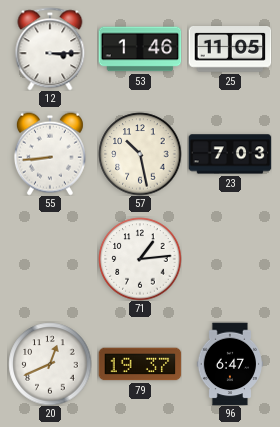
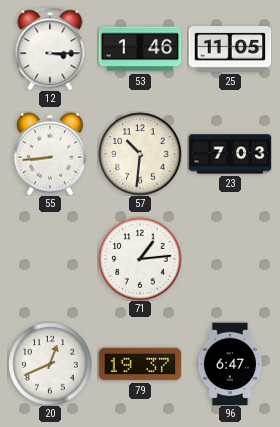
57: 10:28 -> 10:31
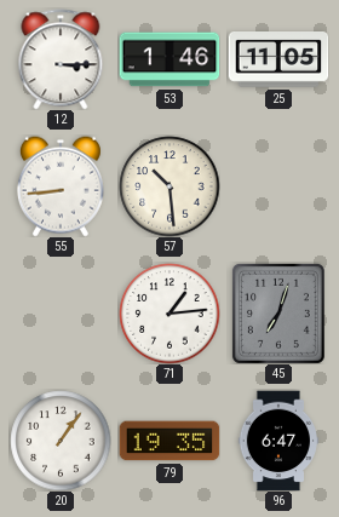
57: 10:31 -> 10:29
23: 7:03 -> none
45: none -> 7:03
20: 12:41 -> 1:06
79: 19:37 -> 19:35
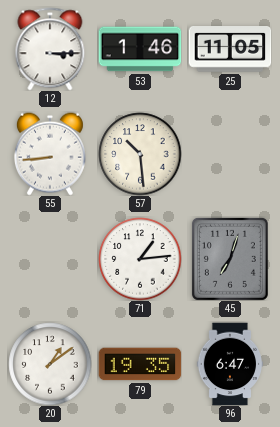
20: 1:06 -> 1:09
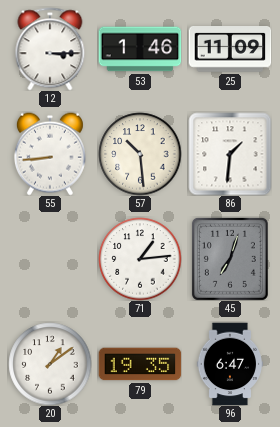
25: 11:05 -> 11:09
86: none -> 1:31
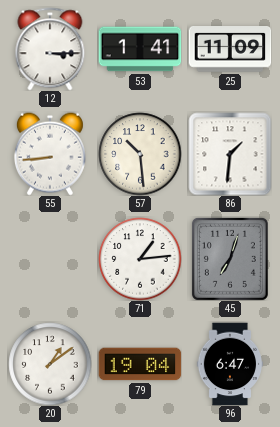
53: 1:46 -> 1:41
79: 19:35 -> 19:04
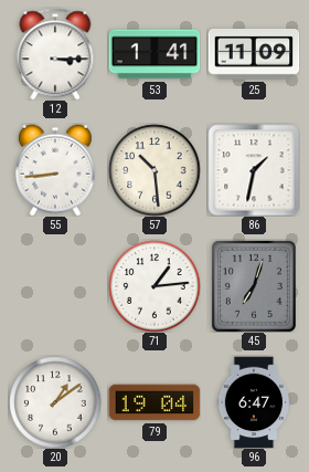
86: 1:31 -> 1:32
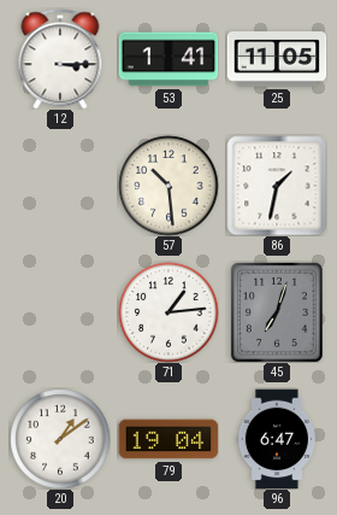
25: 11:09 -> 11:05
55: 8:44 -> none
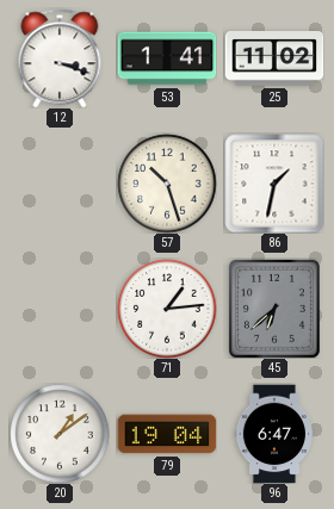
12: 3:15 -> 3:18
25: 11:05 -> 11:02
57: 10:29 -> 10:27
45: 7:03 -> 6:38
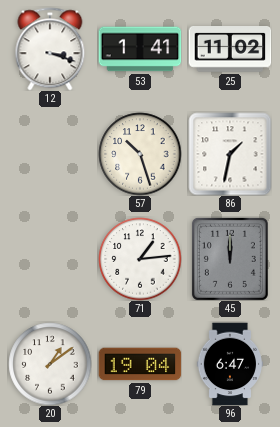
45: 6:38 -> 12:00
